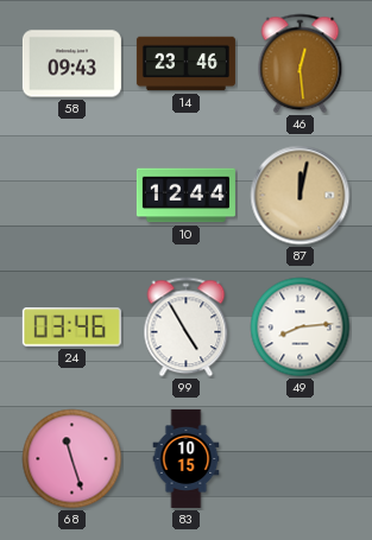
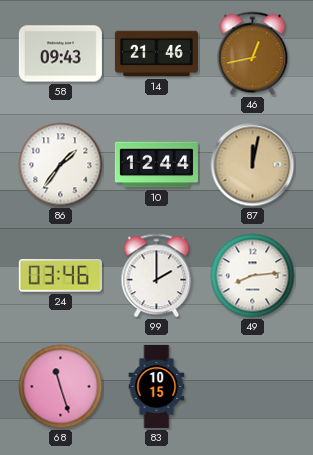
14: 23:46 -> 21:46
46: 12:29 -> 12:43
86: none -> 1:36
99: 4:55 -> 2:00
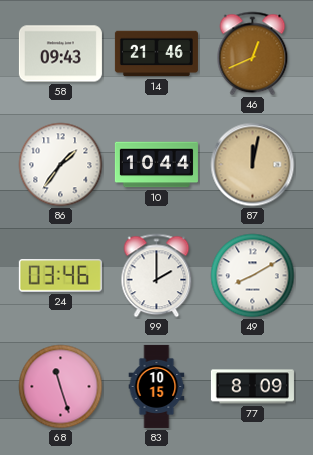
46: 12:43 -> 12:41
10: 12:44 -> 10:44
49: 8:14 -> 8:10
77: none -> 8:09
